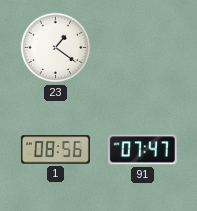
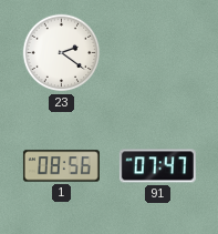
23: 1:21 -> 2:21
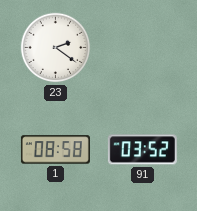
1: 08:56 -> 08:58
91: 07:47 -> 03:52
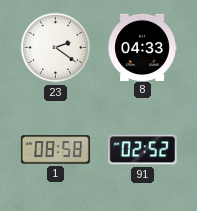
8: none -> 04:33
91: 03:52 -> 02:52
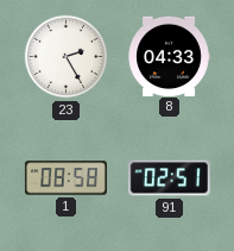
23: 2:21 -> 2:25
91: 02:52 -> 02:51
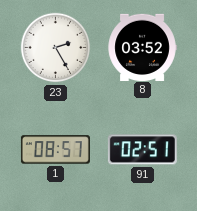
8: 04:33 -> 03:52
1: 08:58 -> 08:57
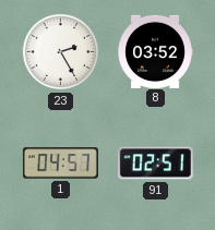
1: 08:57 -> 04:57
